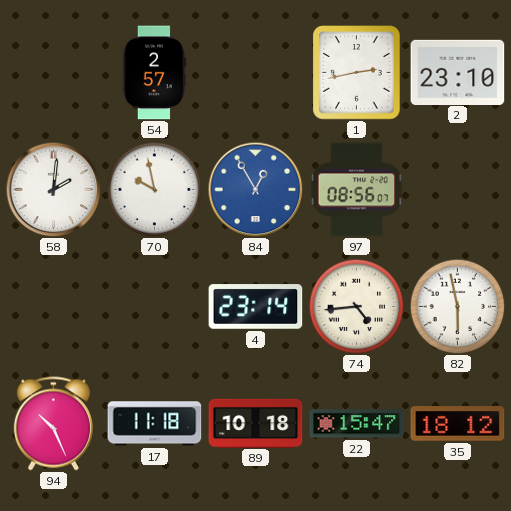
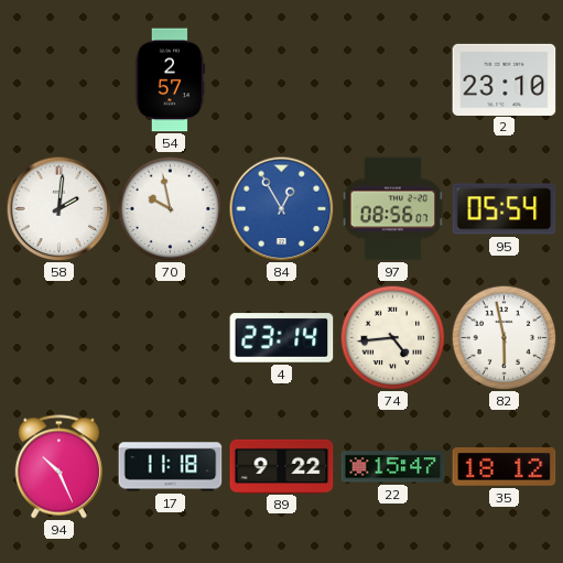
1: 2:43 -> none
95: none -> 05:54
89: 10:18 -> 9:22
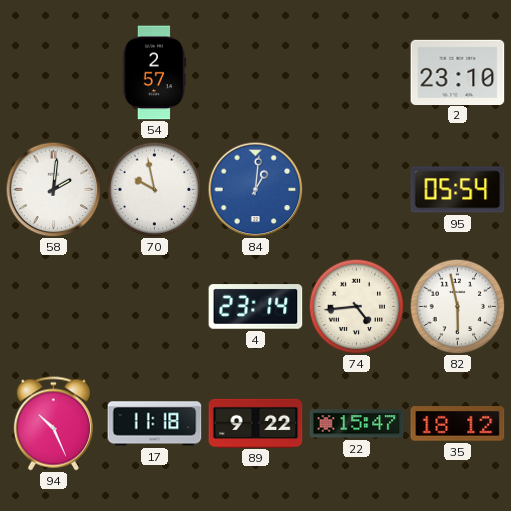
84: 12:55 -> 1:01
97: 08:56 -> none
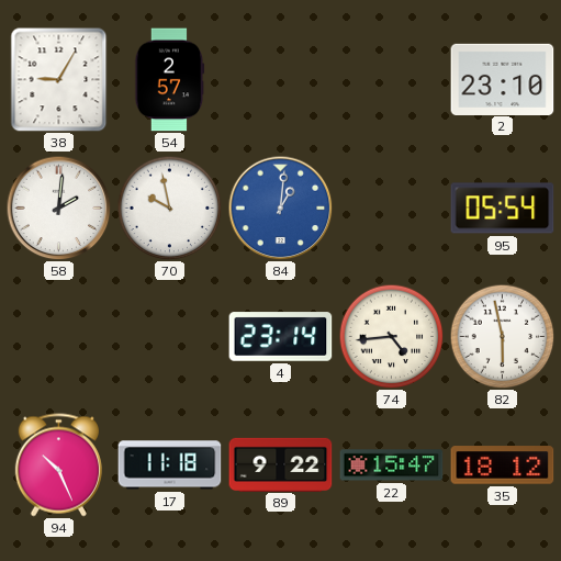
38: none -> 9:05
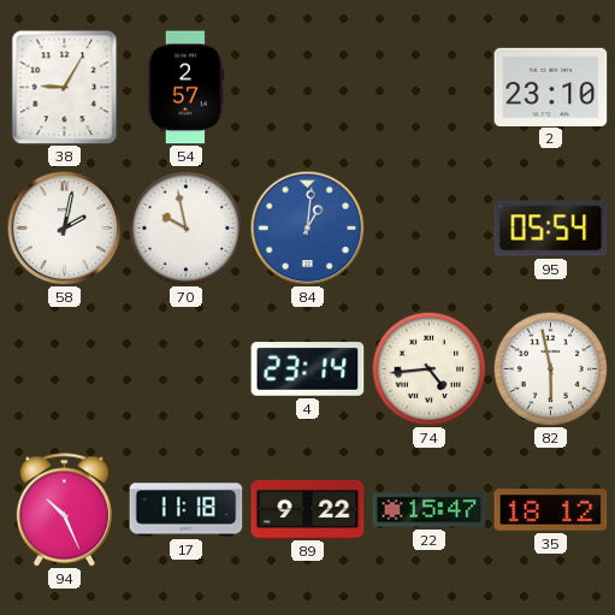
58: 2:01 -> 2:02
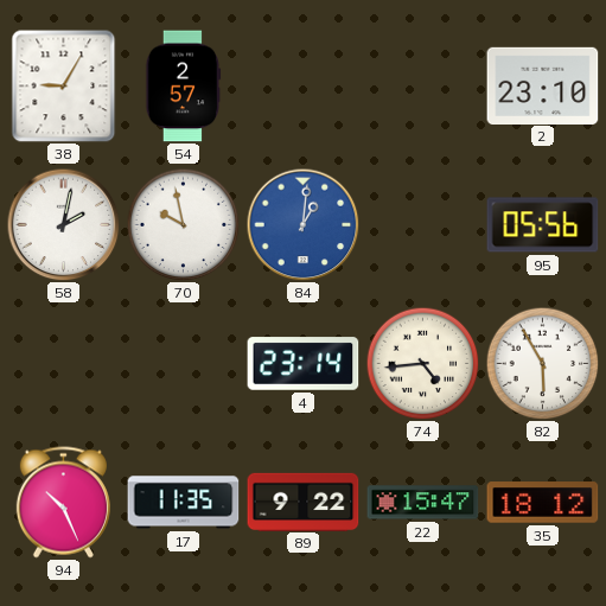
95: 05:54 -> 05:56
82: 5:58 -> 5:55
17: 11:18 -> 11:35
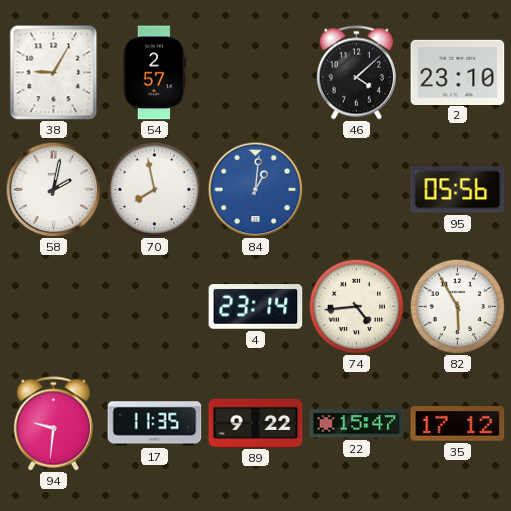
46: none -> 4:08
70: 9:58 -> 7:58
94: 10:26 -> 9:31
35: 18:12 -> 17:12
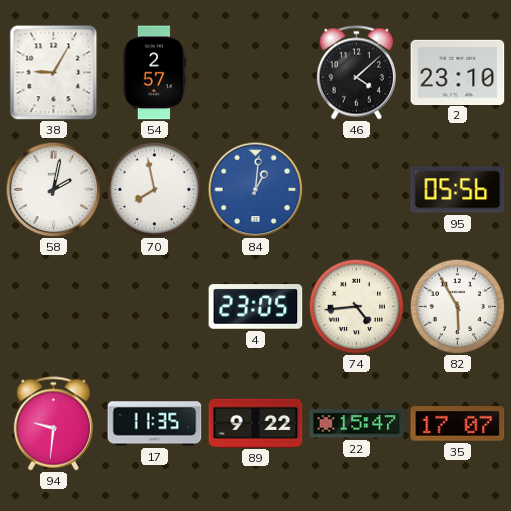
4: 23:14 -> 23:05
35: 17:12 -> 17:07
